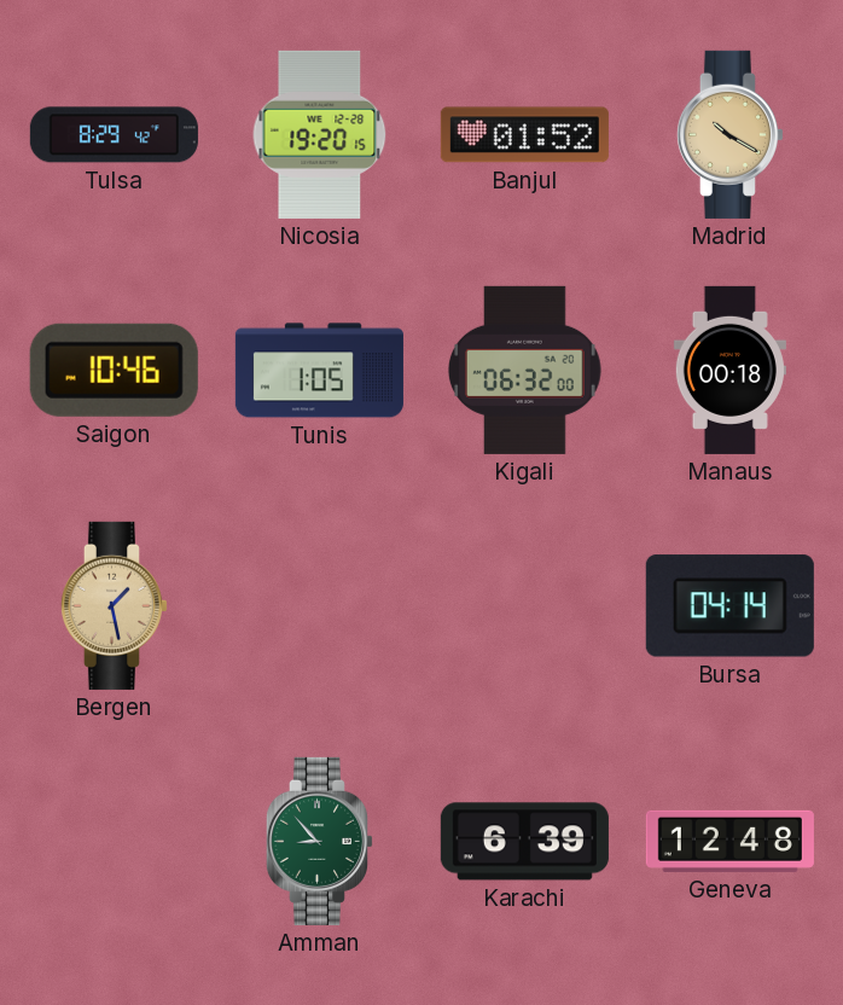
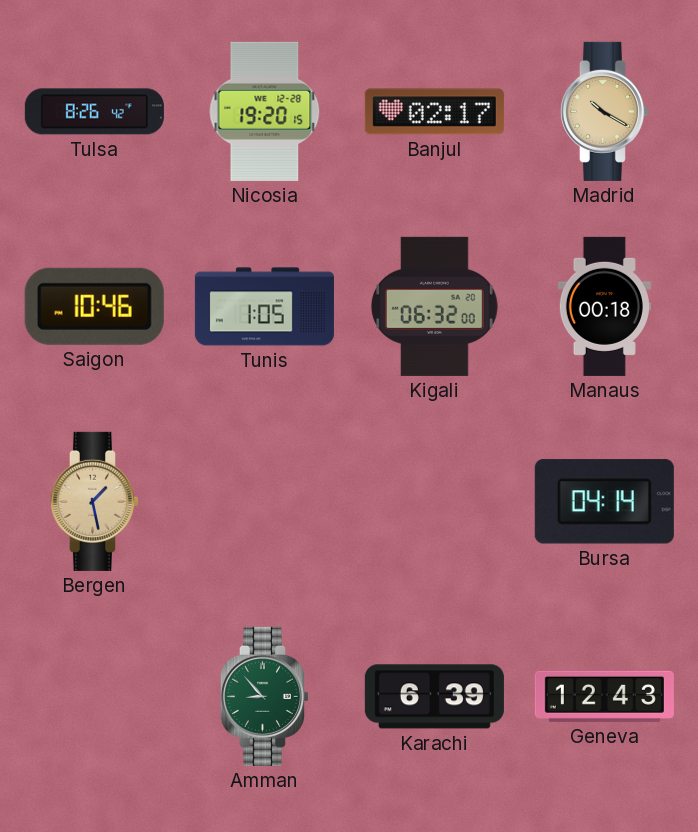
Tulsa: 8:29 -> 8:26
Banjul: 01:52 -> 02:17
Geneva: 12:48 -> 12:43
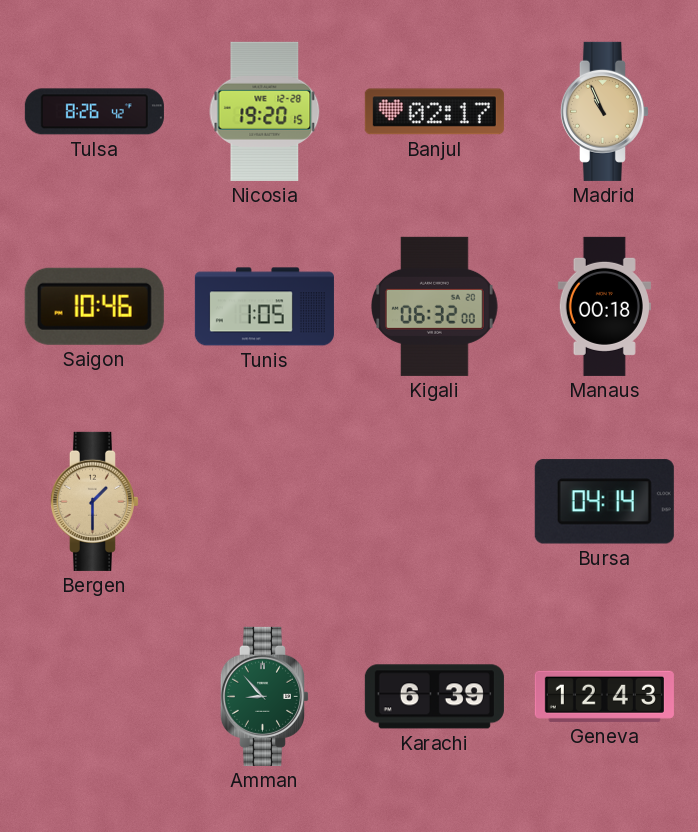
Madrid: 10:20 -> 10:56
Bergen: 1:28 -> 1:30
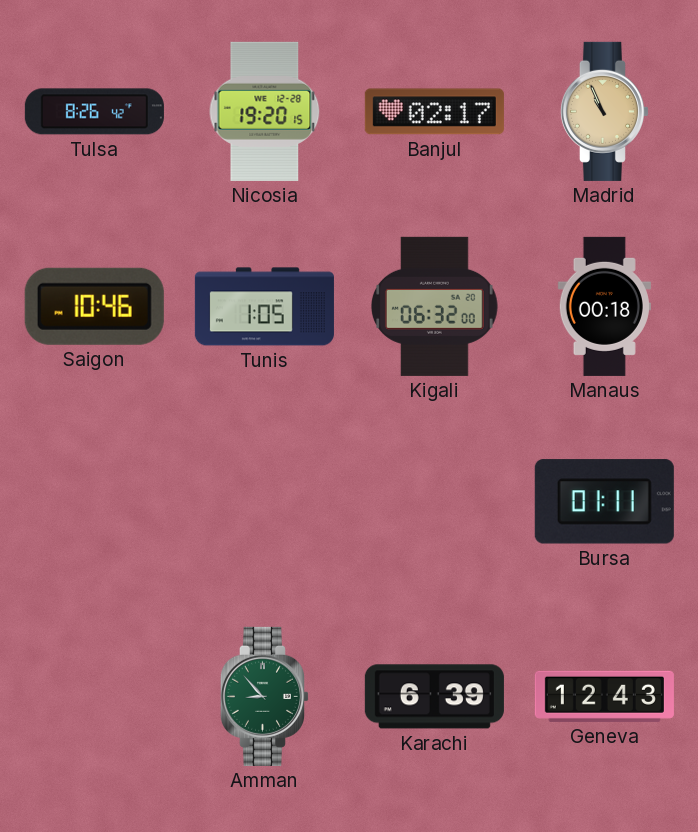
Bergen: 1:30 -> none
Bursa: 04:14 -> 01:11
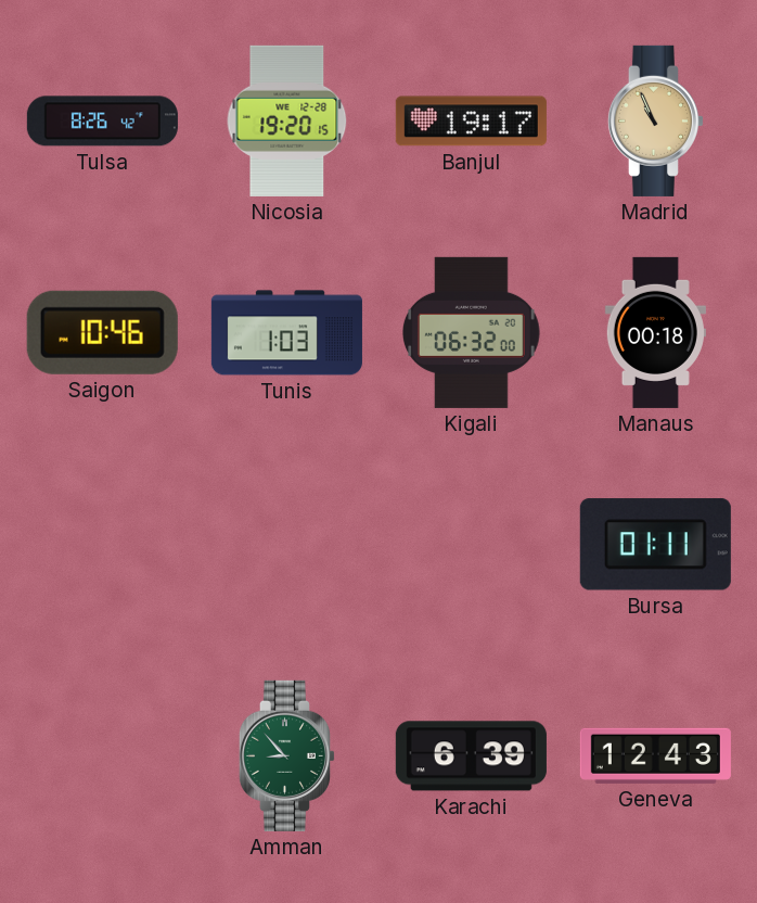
Banjul: 02:17 -> 19:17
Tunis: 1:05 -> 1:03
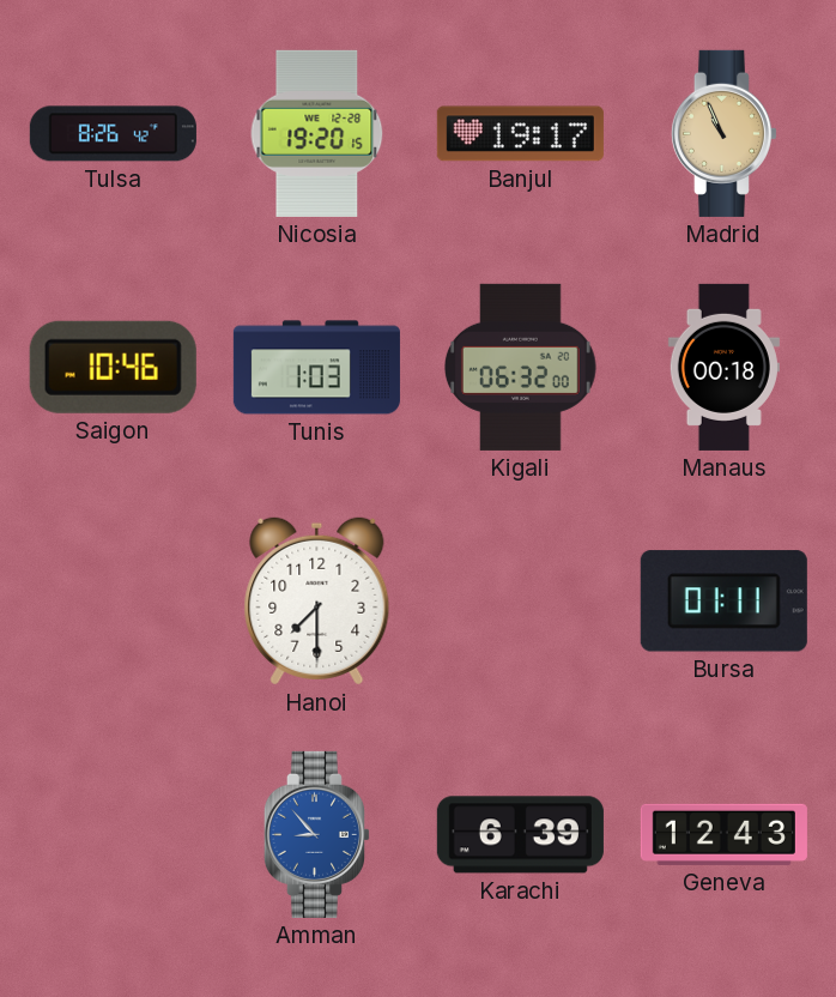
Hanoi: none -> 7:30
Amman dial: green -> blue
